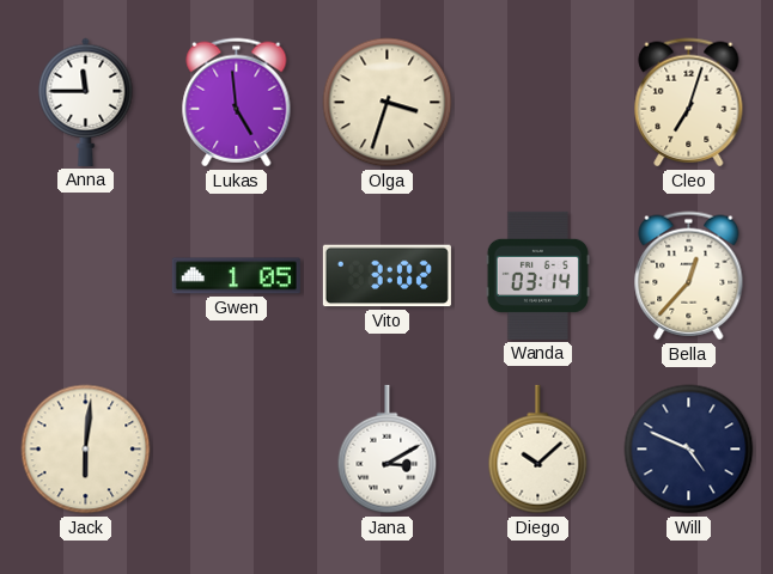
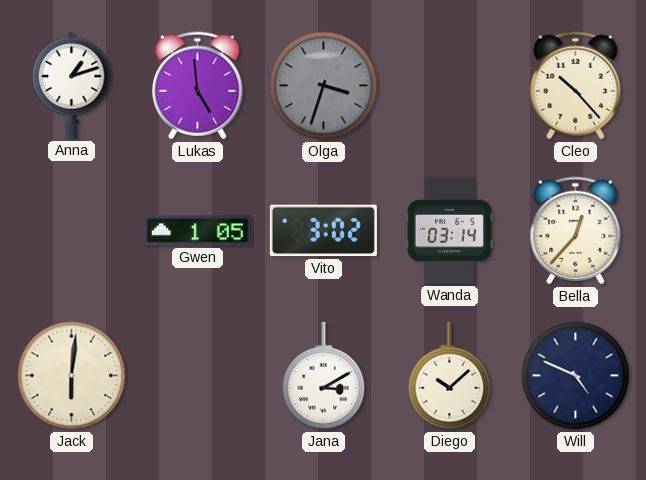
Anna: 11:45 -> 1:12
Olga dial: cream -> grey
Cleo: 7:03 -> 10:23
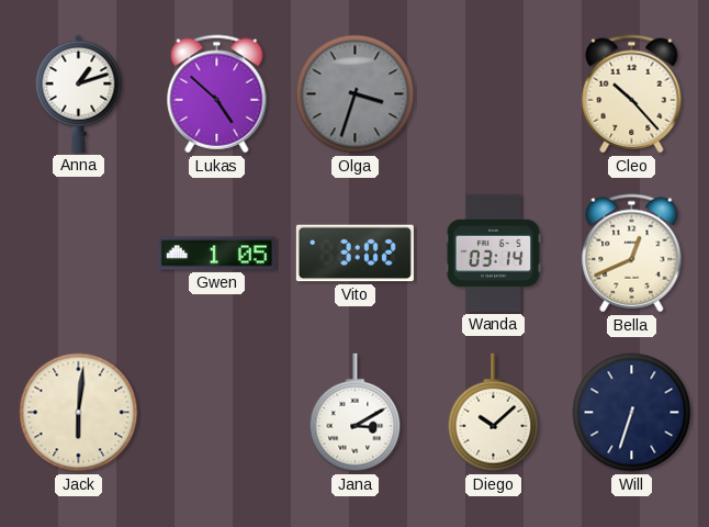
Lukas: 4:59 -> 4:52
Bella: 12:37 -> 12:41
Will: 4:49 -> 6:33
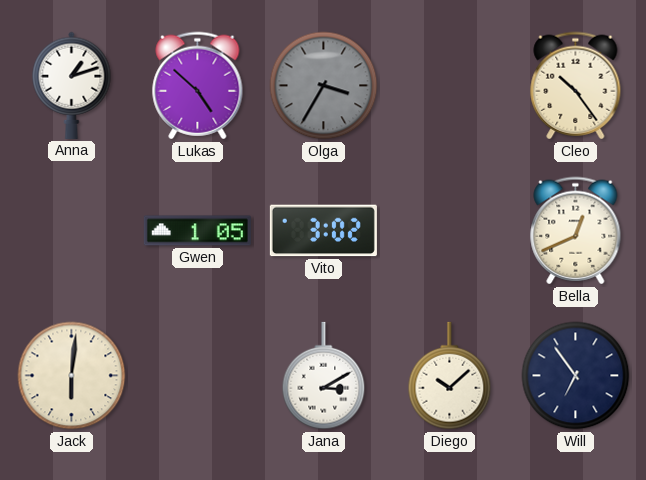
Olga: 3:33 -> 3:35
Cleo: 10:23 -> 10:24
Wanda: 03:14 -> none
Will: 6:33 -> 6:54
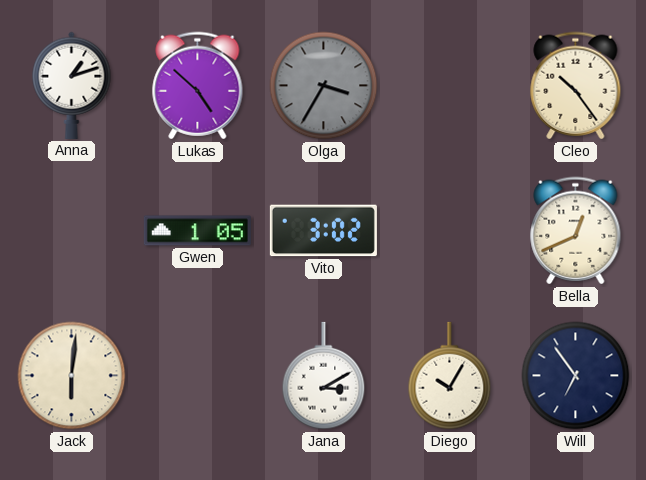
Diego: 10:08 -> 10:05
